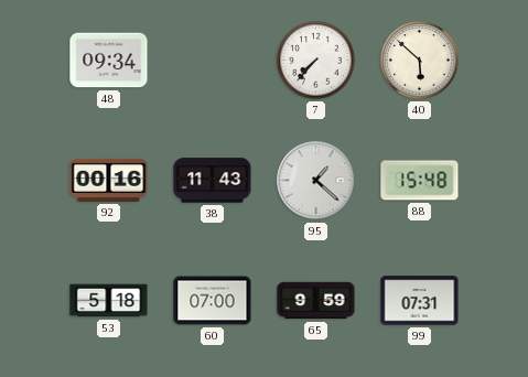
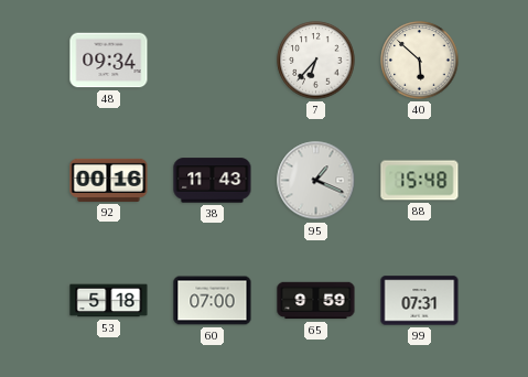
7: 7:37 -> 6:37
95: 1:22 -> 1:19
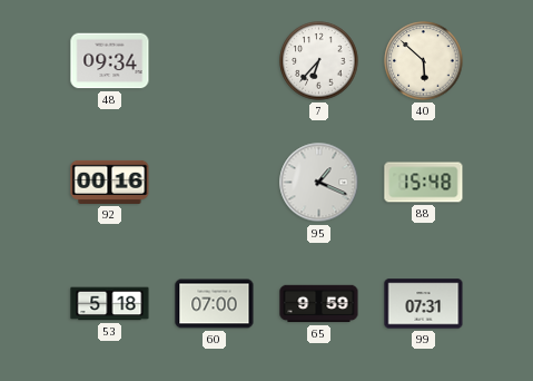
38: 11:43 -> none
